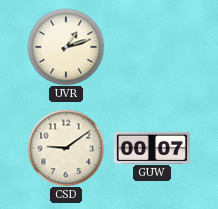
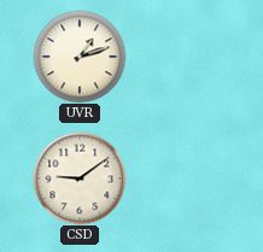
GUW: 00:07 -> none
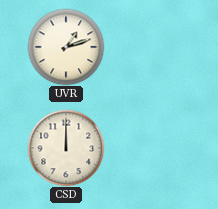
CSD: 9:09 -> 12:00
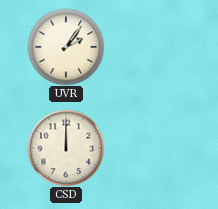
UVR: 1:12 -> 2:06
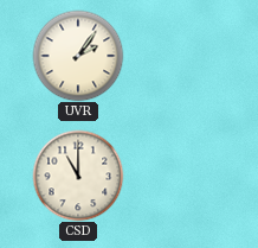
CSD: 12:00 -> 11:00
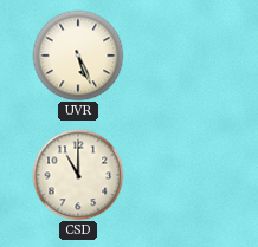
UVR: 2:06 -> 5:26
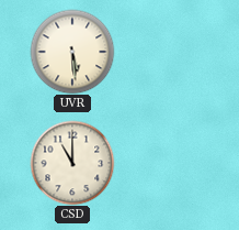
UVR: 5:26 -> 5:29
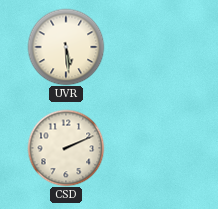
CSD: 11:00 -> 2:11
